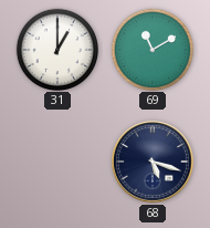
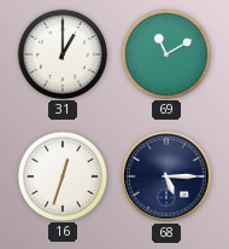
16: none -> 12:33
68: 5:18 -> 5:15
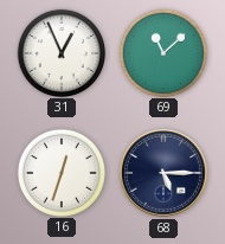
31: 1:00 -> 12:56
69: 11:10 -> 11:08
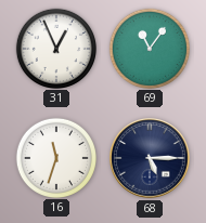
69: 11:08 -> 11:06
16: 12:33 -> 11:33
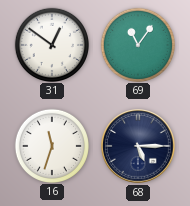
31: 12:56 -> 12:51
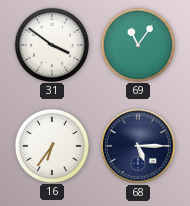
31: 12:51 -> 3:51
16: 11:33 -> 6:36
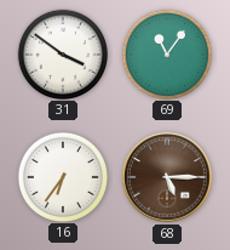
68 dial: navy -> brown
